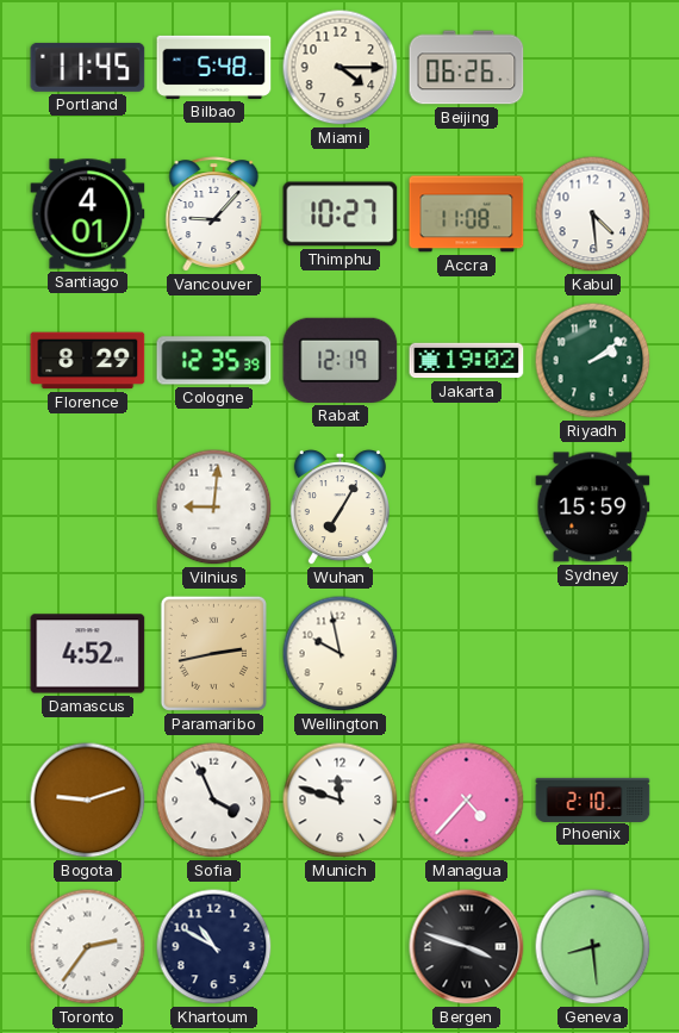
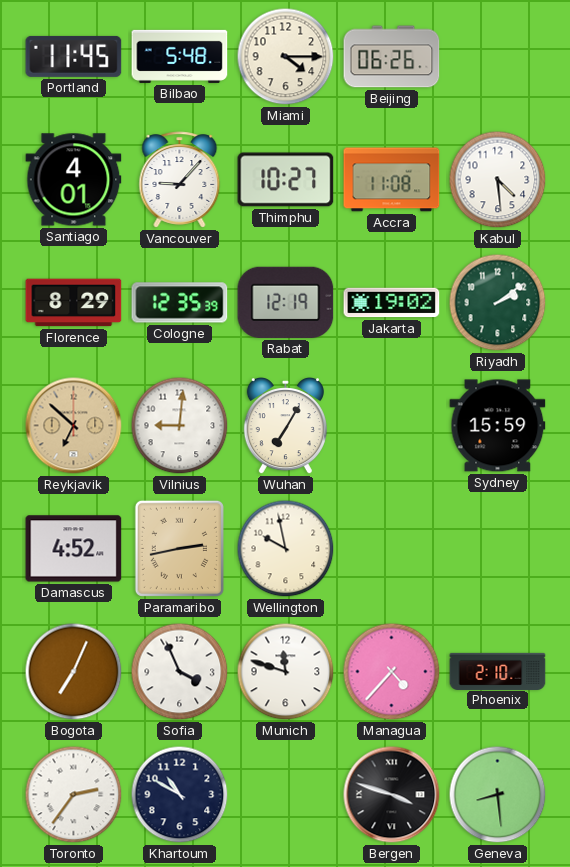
Reykjavik: none -> 6:52
Bogota: 9:12 -> 7:04
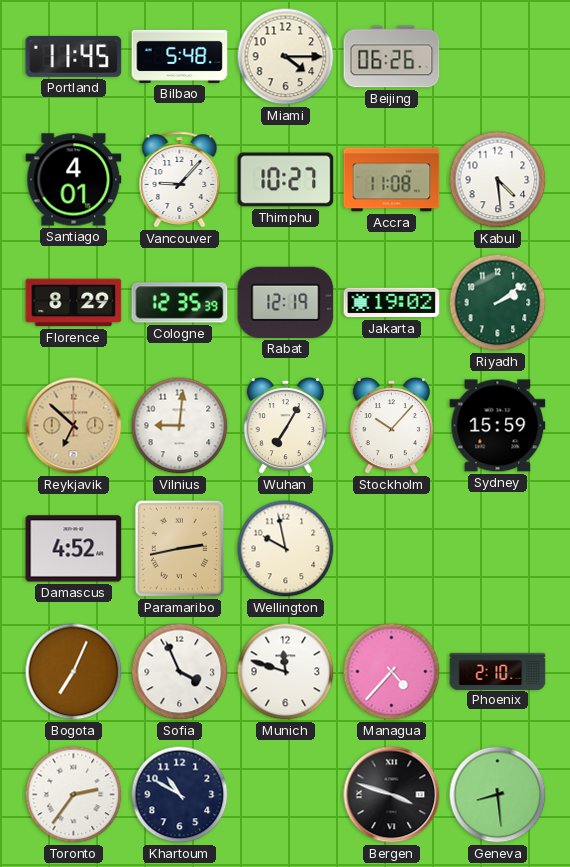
Stockholm: none -> 10:07
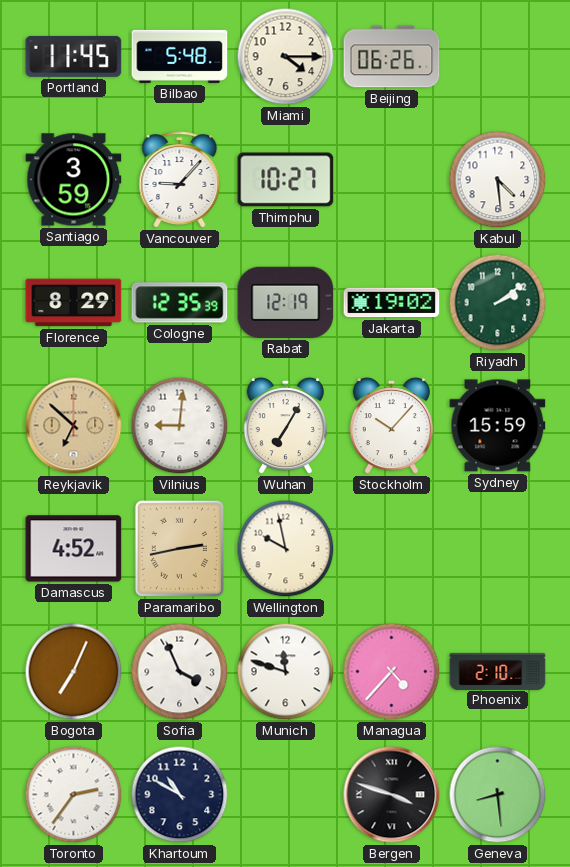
Santiago: 4:01 -> 3:59
Accra: 11:08 -> none
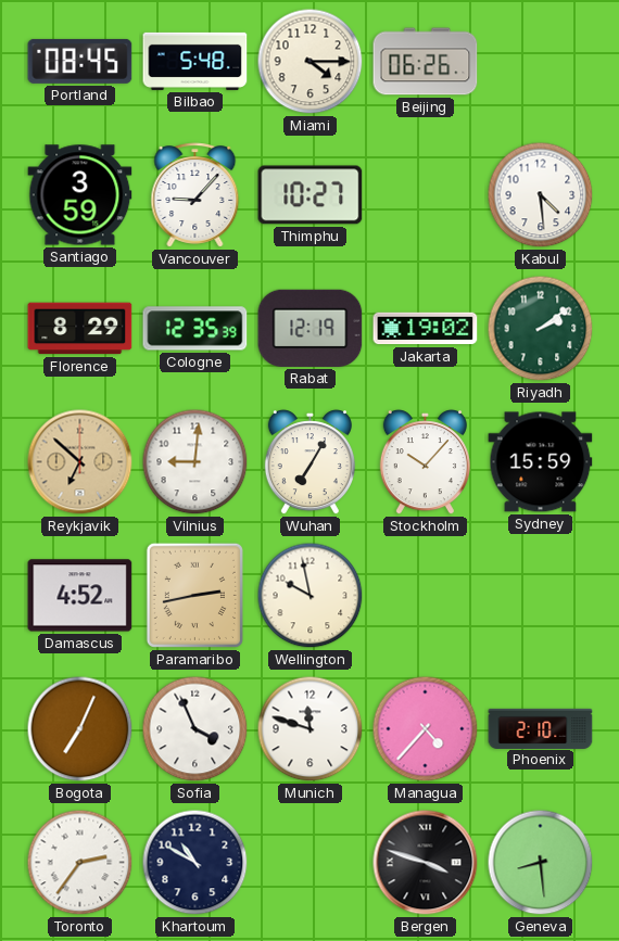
Portland: 11:45 -> 08:45
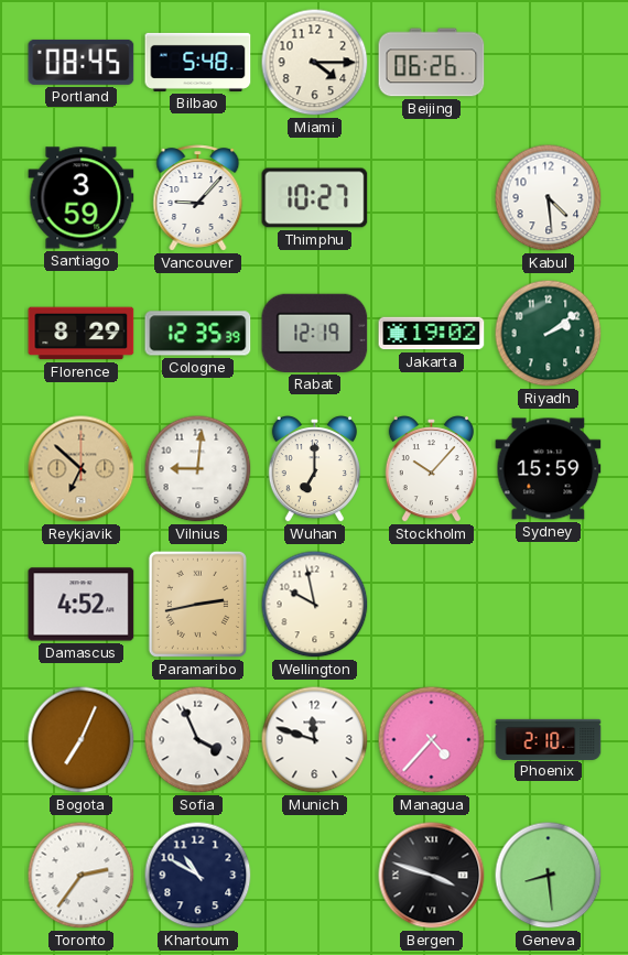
Wuhan: 7:05 -> 7:00
